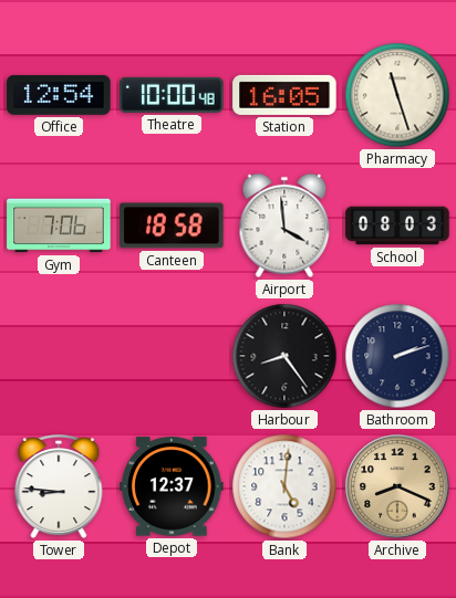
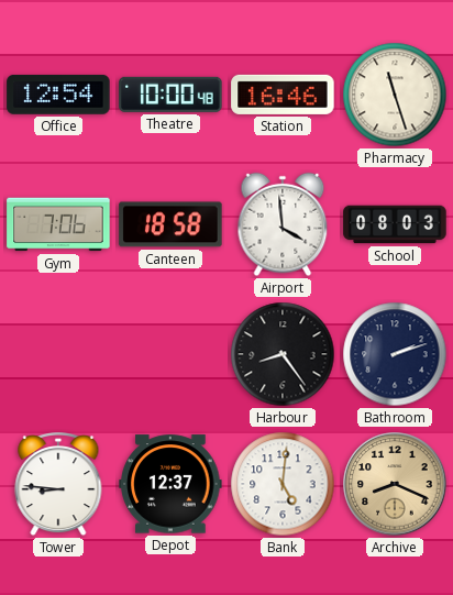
Station: 16:05 -> 16:46
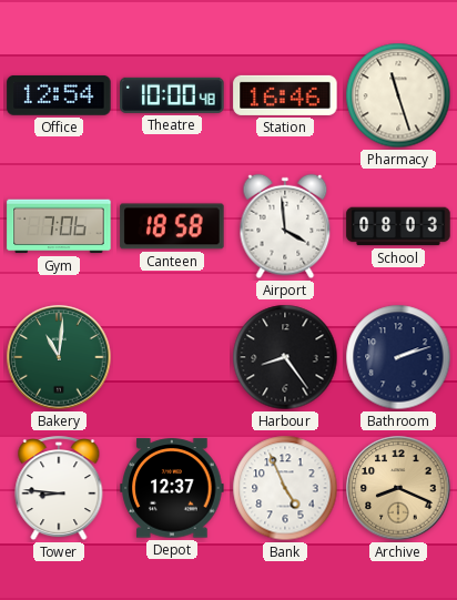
Bakery: none -> 11:01
Bank: 5:01 -> 4:56
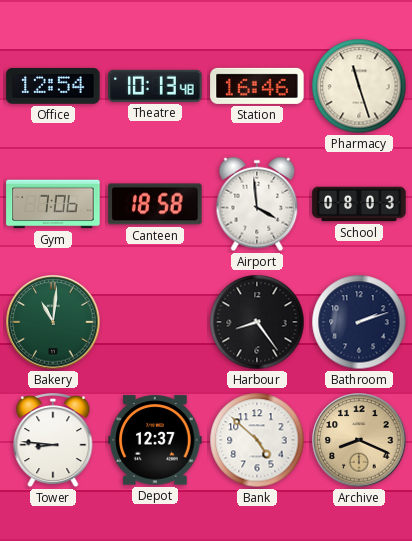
Theatre: 10:00 -> 10:13
Bank: 4:56 -> 4:52
